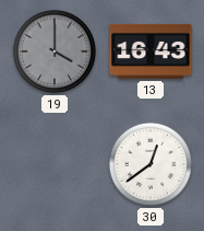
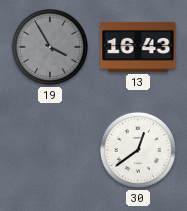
19: 4:00 -> 3:55
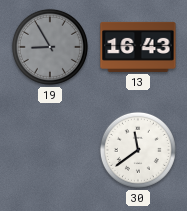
19: 3:55 -> 8:55
30: 12:39 -> 11:39
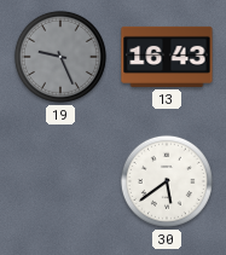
19: 8:55 -> 9:26
30: 11:39 -> 5:39
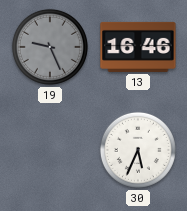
13: 16:43 -> 16:46
30: 5:39 -> 5:34
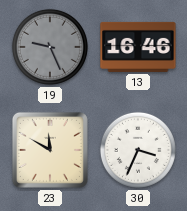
23: none -> 11:50
30: 5:34 -> 3:34
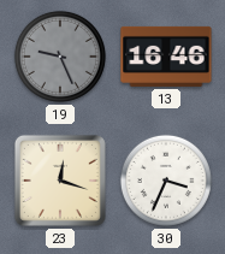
23: 11:50 -> 12:18
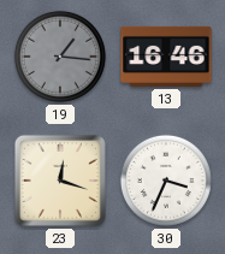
19: 9:26 -> 1:16
